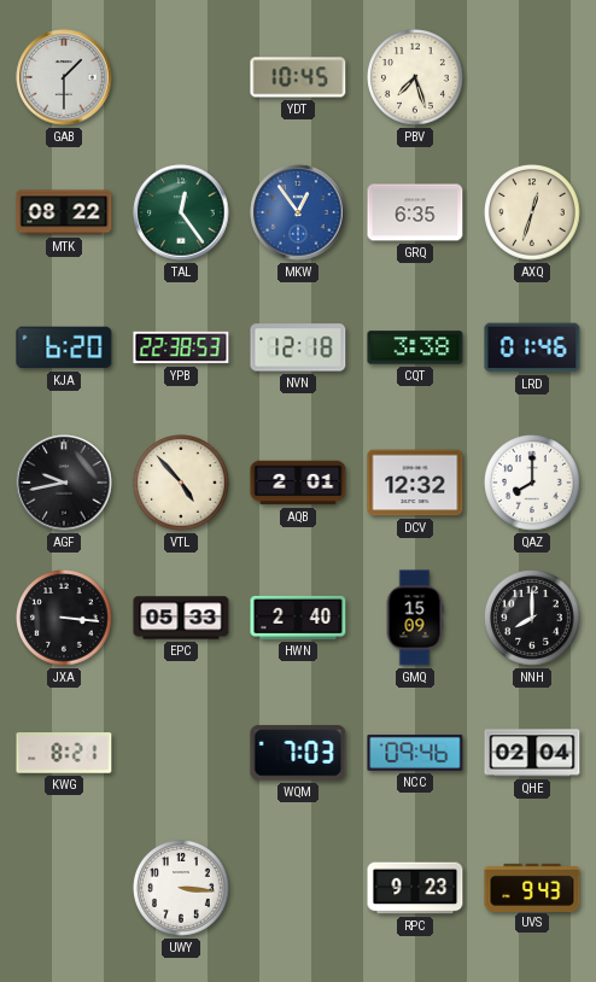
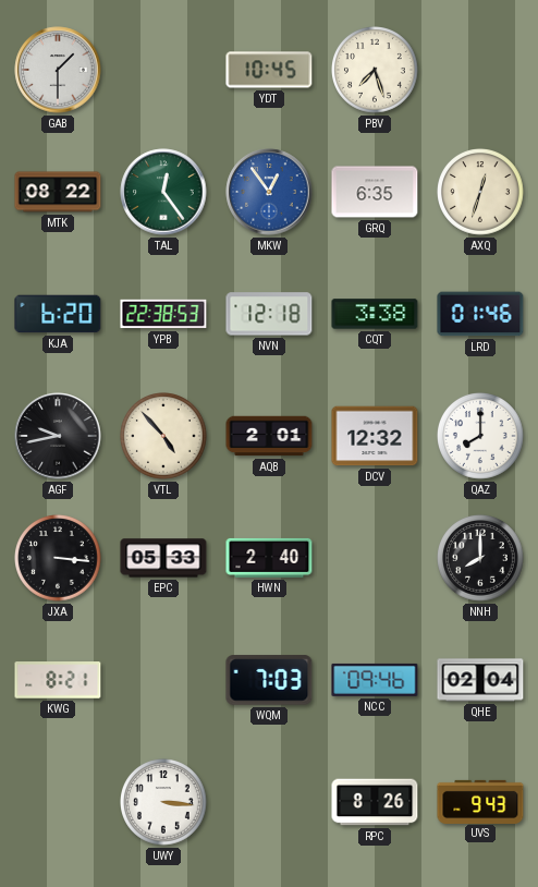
GMQ: 15:09 -> none
RPC: 9:23 -> 8:26
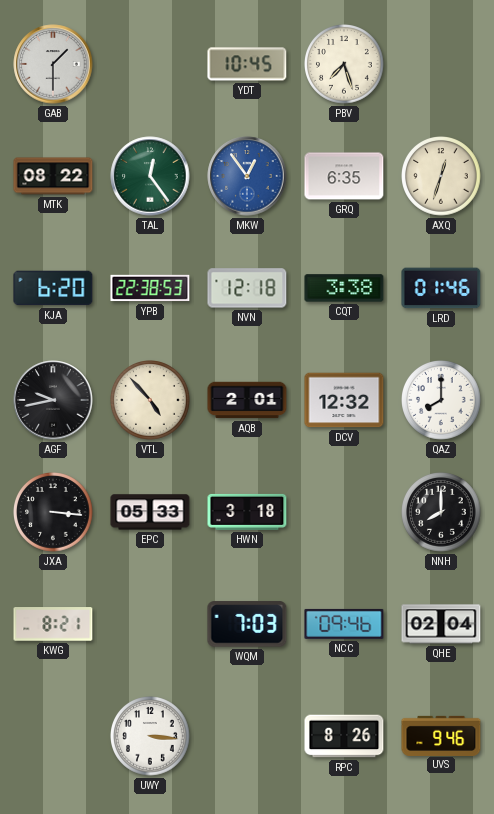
HWN: 2:40 -> 3:18
UVS: 9:43 -> 9:46
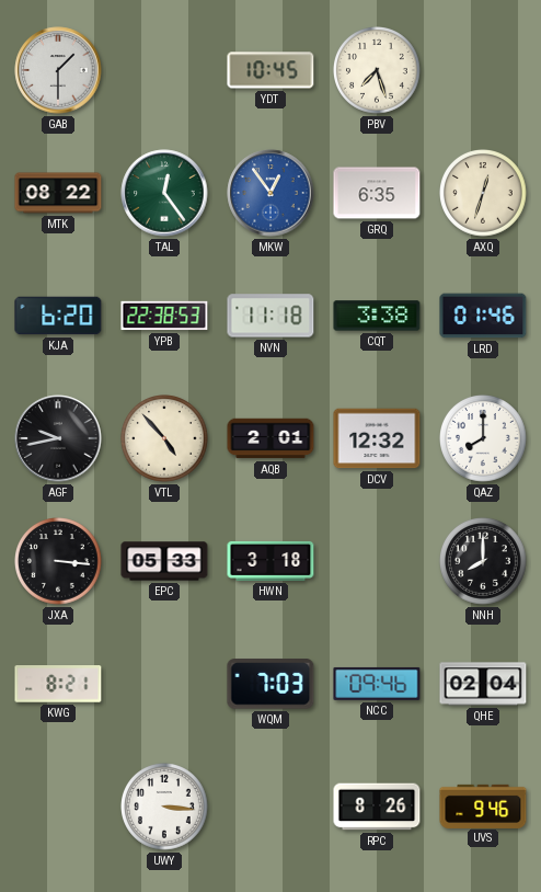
NVN: 12:18 -> 11:18
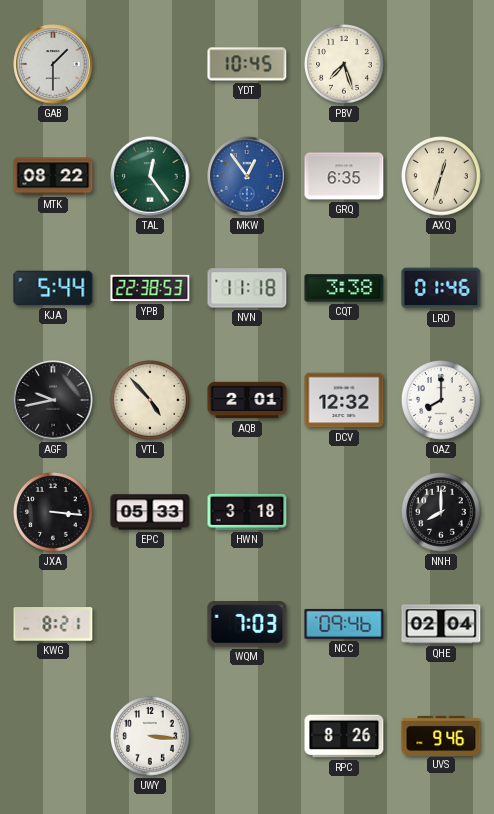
KJA: 6:20 -> 5:44
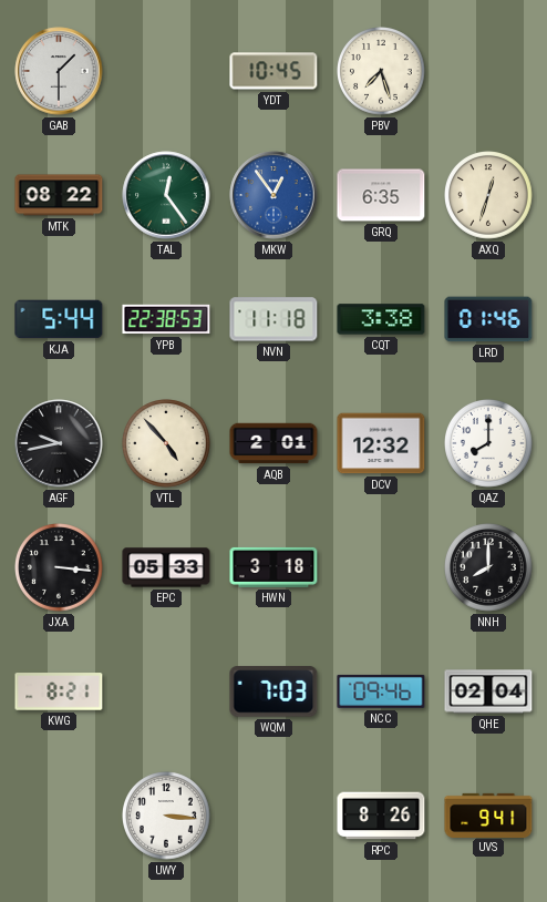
UVS: 9:46 -> 9:41
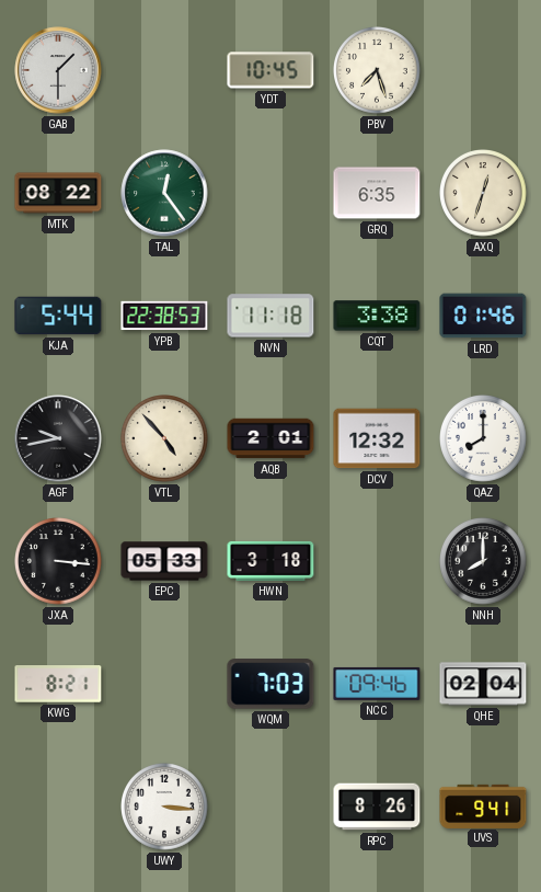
MKW: 12:54 -> none
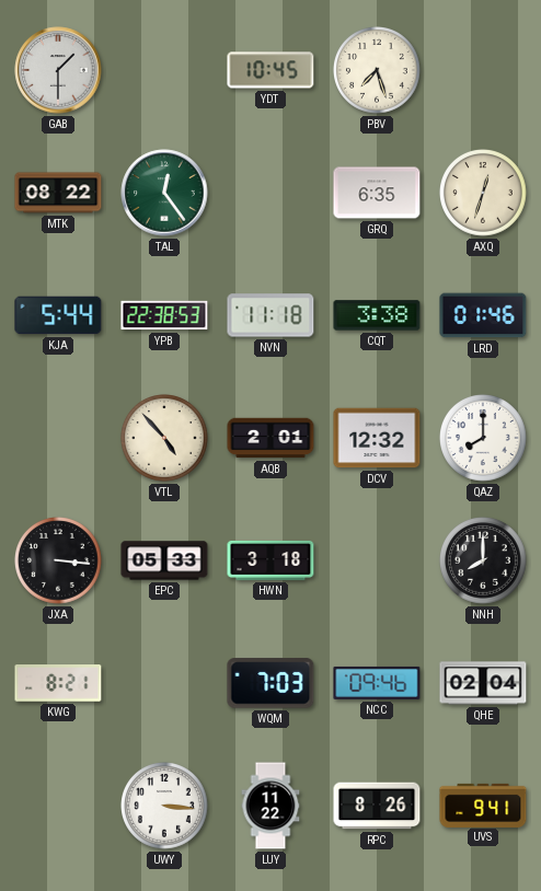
AGF: 9:43 -> none
LUY: none -> 11:22
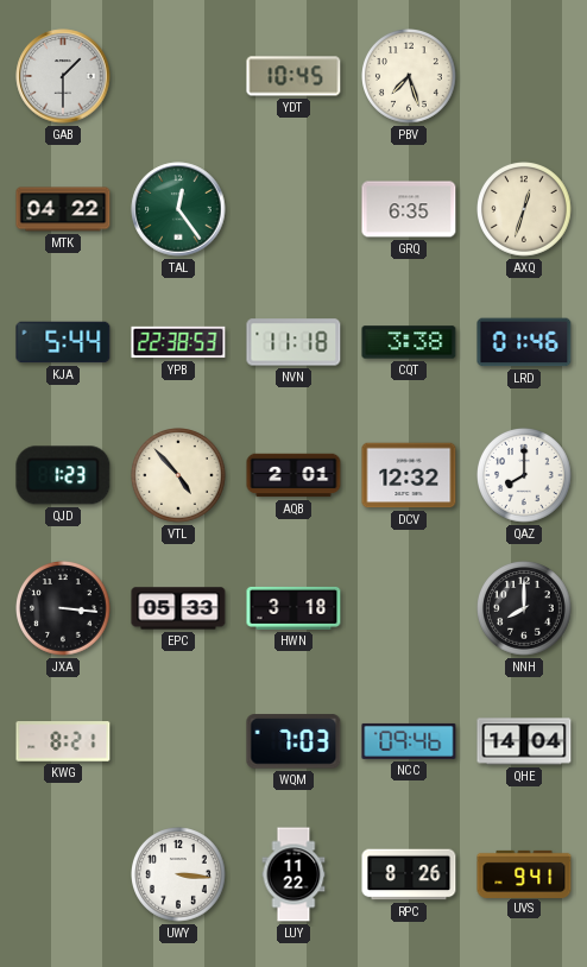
MTK: 08:22 -> 04:22
QJD: none -> 1:23
QHE: 02:04 -> 14:04
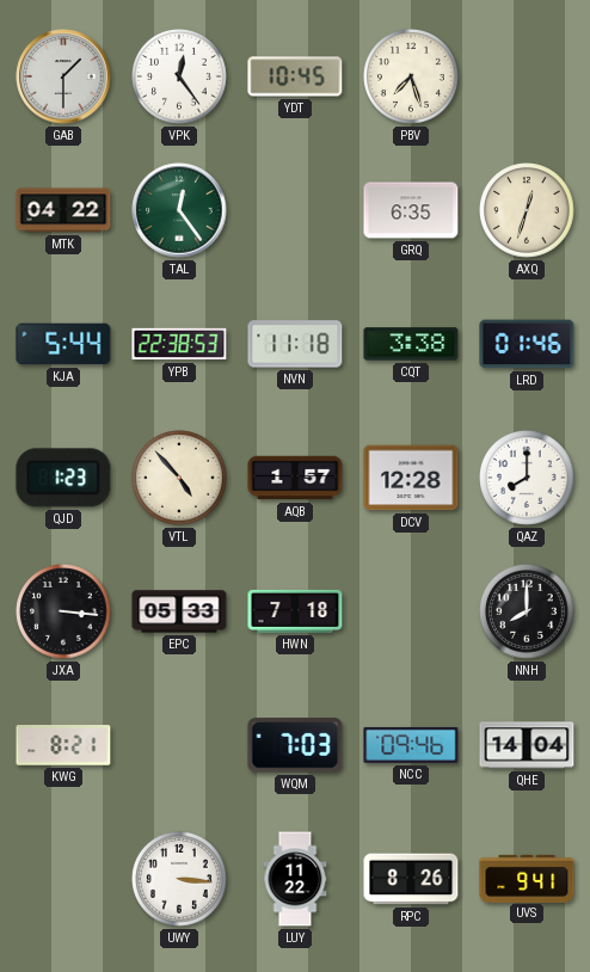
VPK: none -> 12:24
AQB: 2:01 -> 1:57
DCV: 12:32 -> 12:28
HWN: 3:18 -> 7:18
